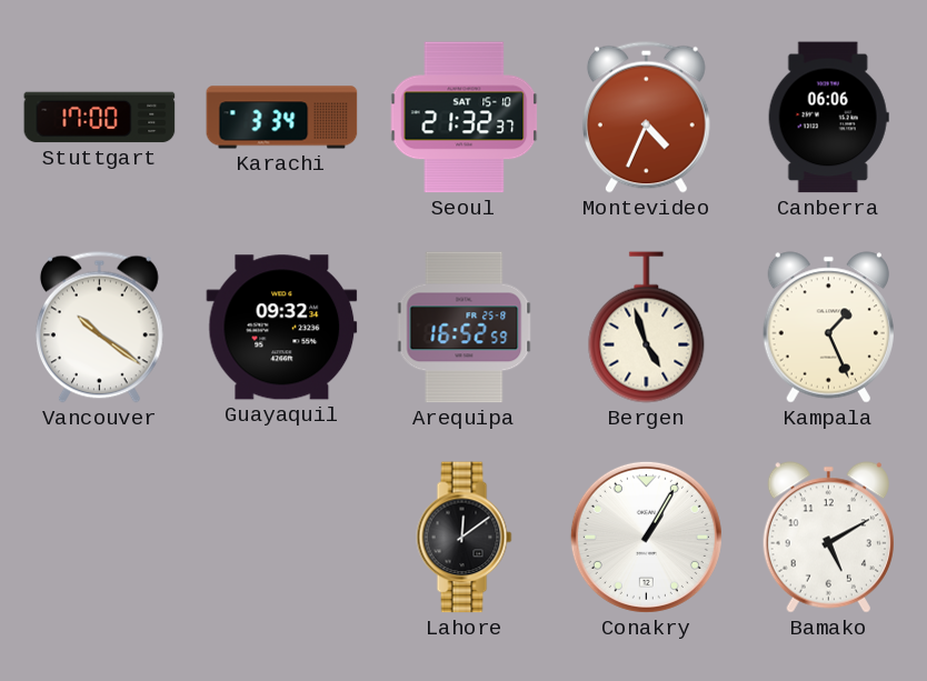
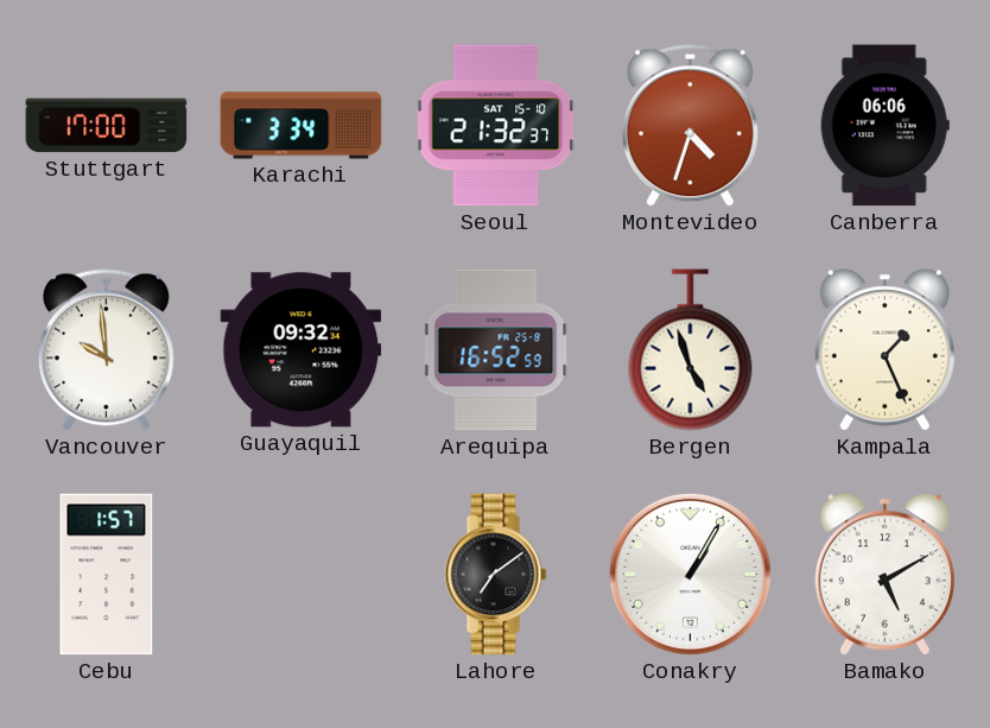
Montevideo: 4:34 -> 4:33
Vancouver: 10:21 -> 9:59
Cebu: none -> 1:57
Lahore: 12:09 -> 7:09
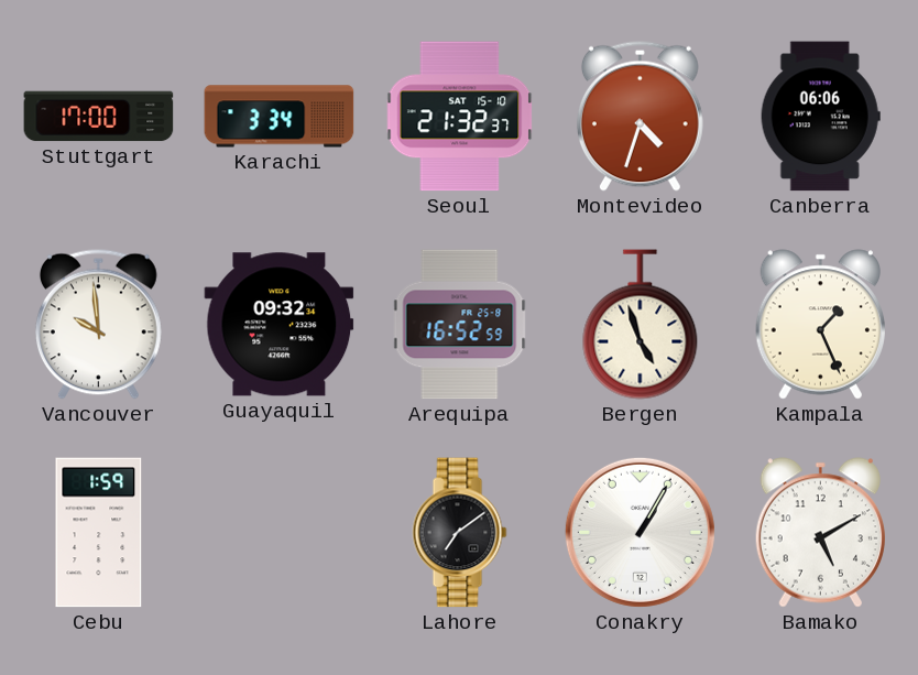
Cebu: 1:57 -> 1:59
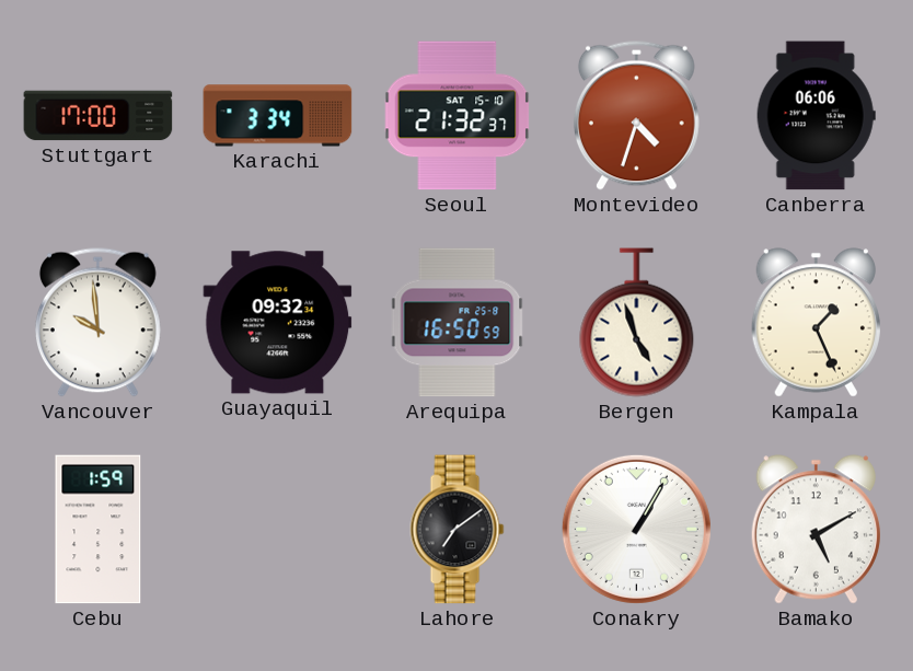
Arequipa: 16:52 -> 16:50
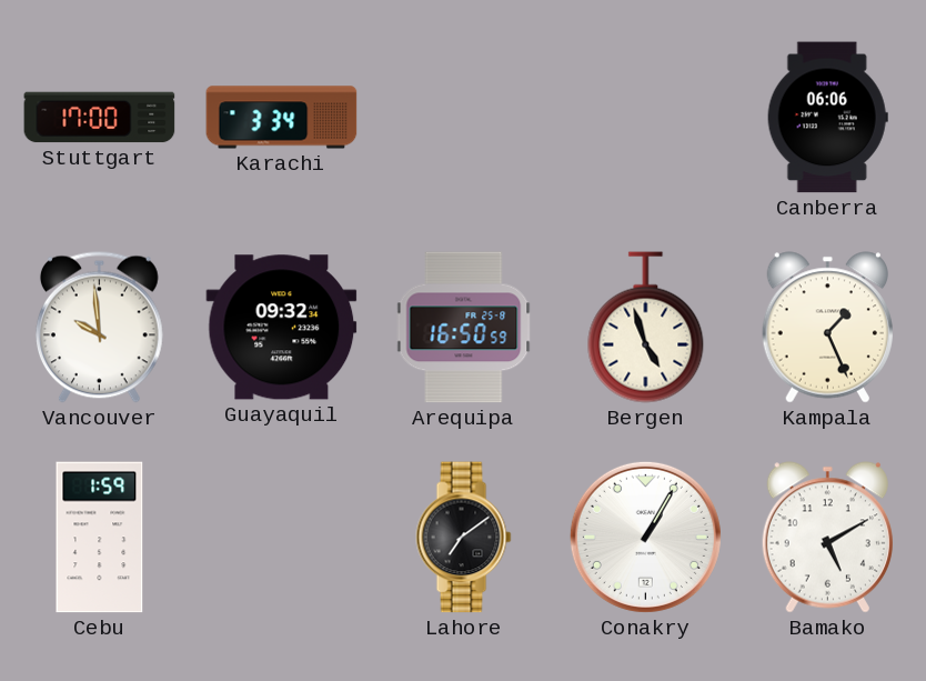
Seoul: 21:32 -> none
Montevideo: 4:33 -> none
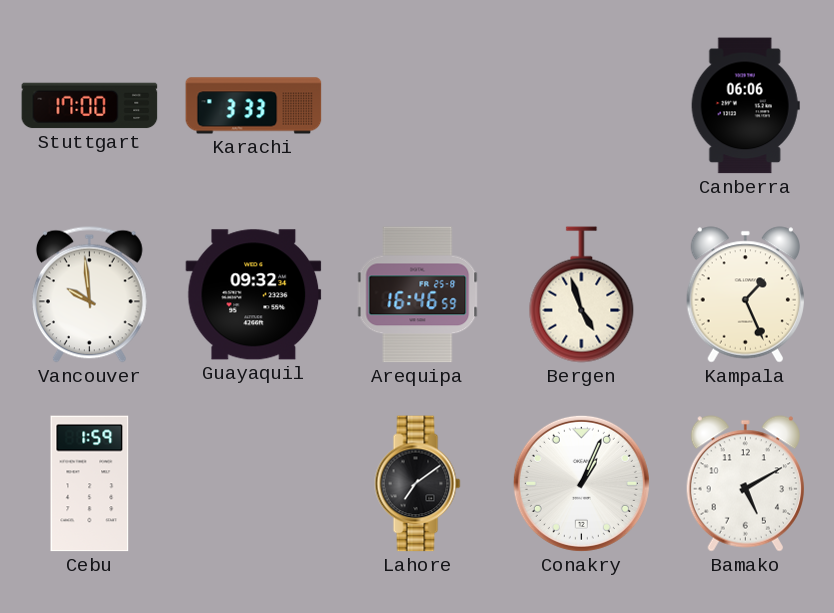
Karachi: 3:34 -> 3:33
Arequipa: 16:50 -> 16:46
Conakry: 1:05 -> 1:04
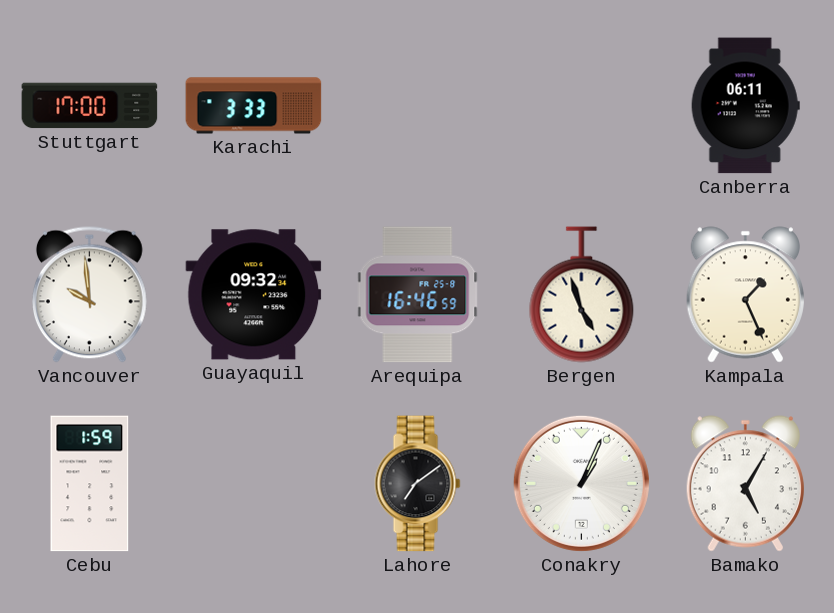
Canberra: 06:06 -> 06:11
Bamako: 5:10 -> 5:05
